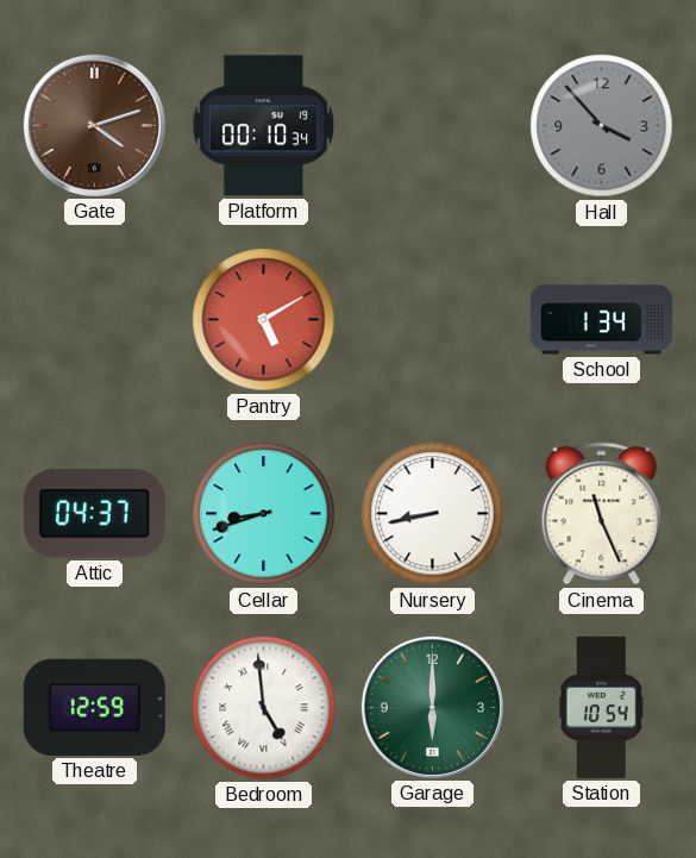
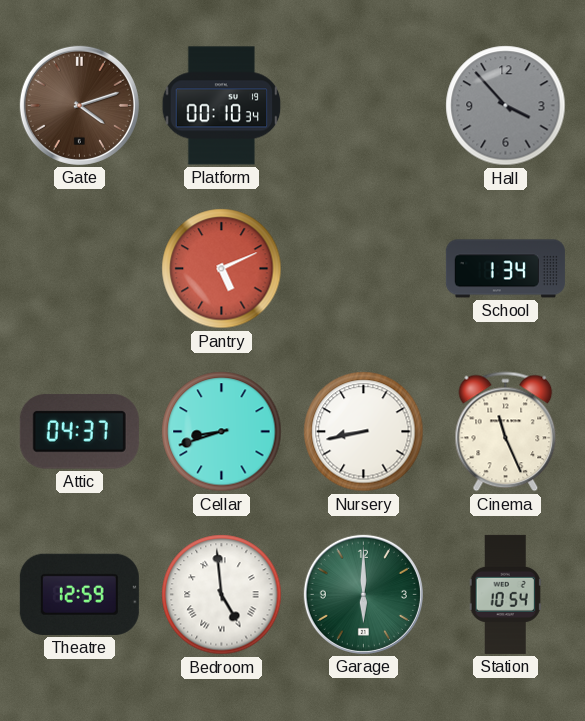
Pantry: 5:10 -> 5:11
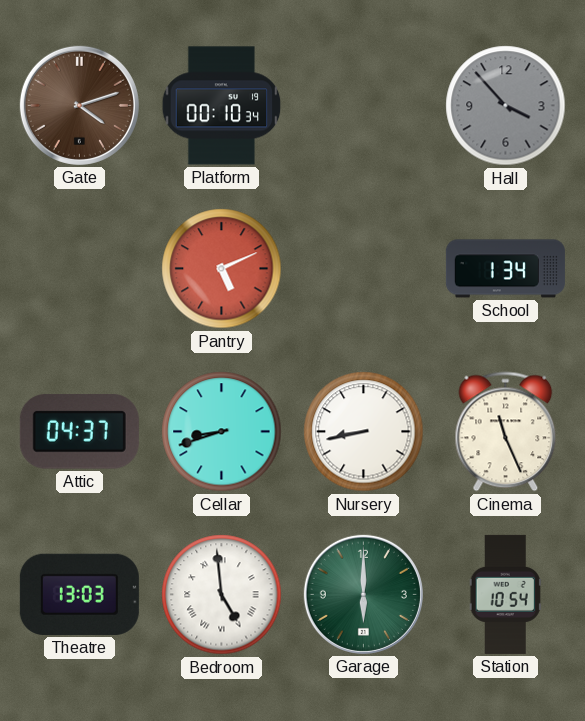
Theatre: 12:59 -> 13:03
